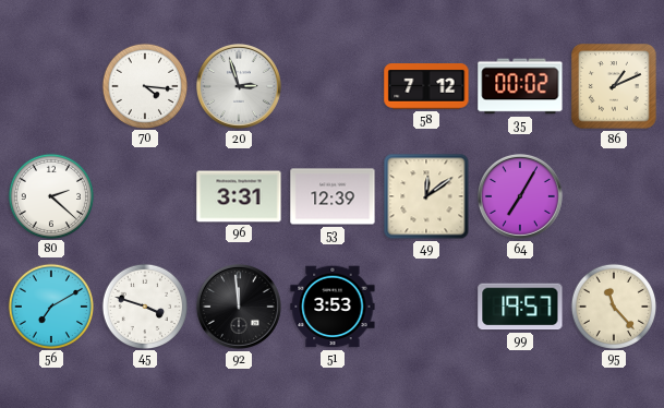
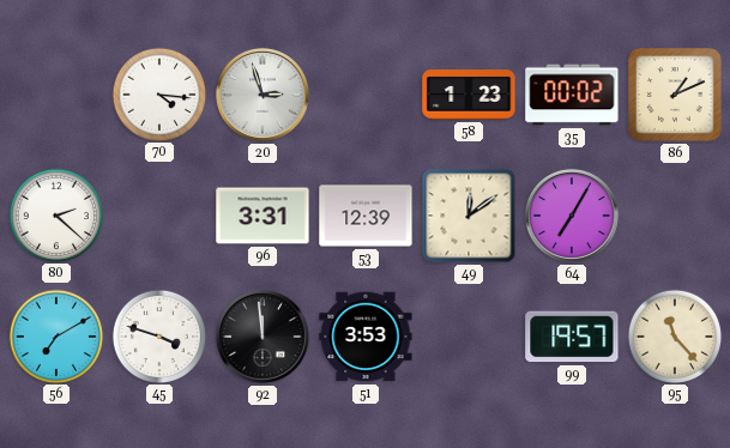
58: 7:12 -> 1:23
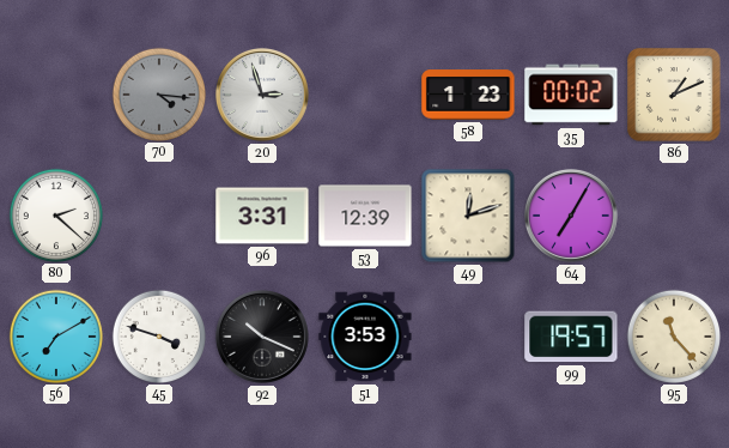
70 dial: white -> grey
49: 12:09 -> 12:12
92: 11:59 -> 10:19
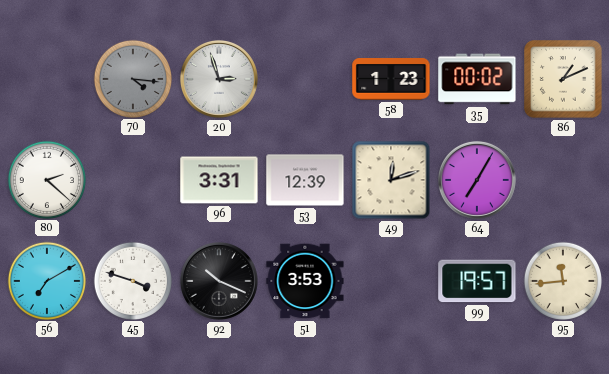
95: 11:23 -> 11:44
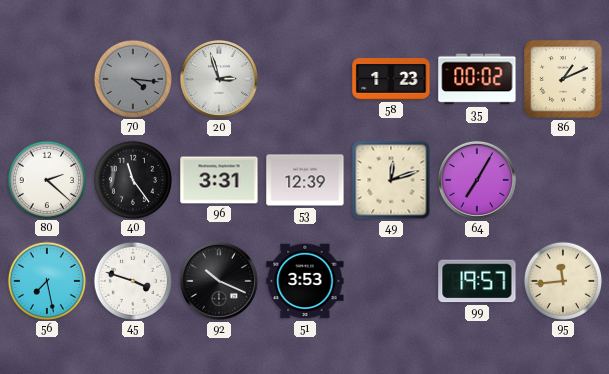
40: none -> 11:24
56: 7:10 -> 7:28
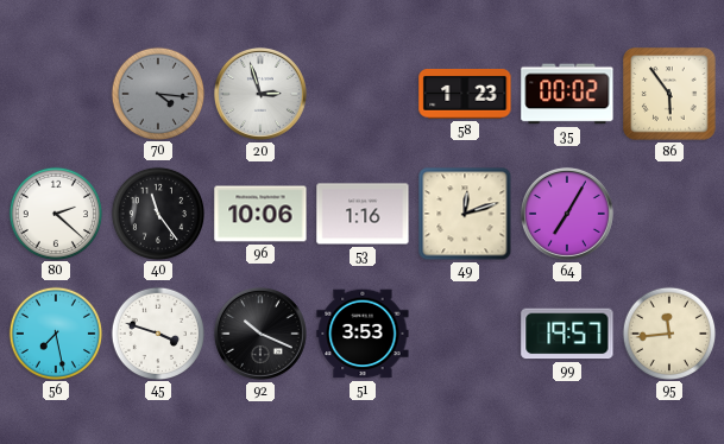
86: 1:11 -> 5:54
96: 3:31 -> 10:06
53: 12:39 -> 1:16
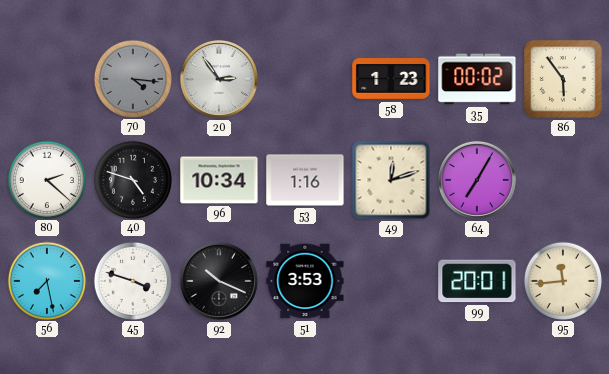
20: 2:57 -> 2:54
40: 11:24 -> 4:48
96: 10:06 -> 10:34
99: 19:57 -> 20:01
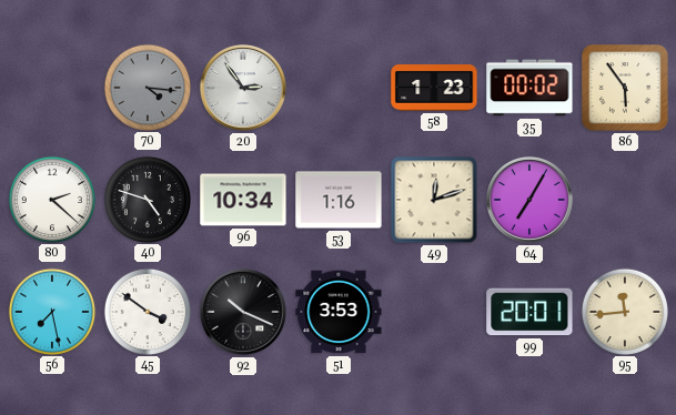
45: 3:48 -> 3:51
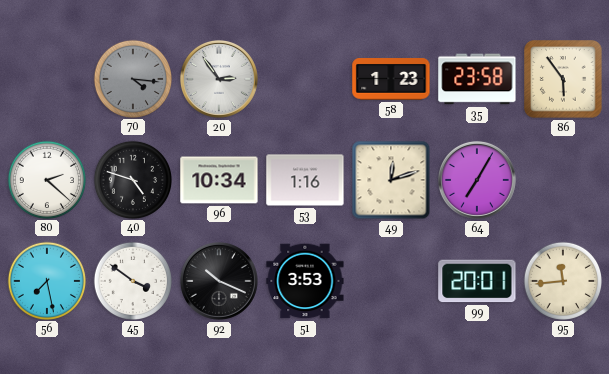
35: 00:02 -> 23:58
